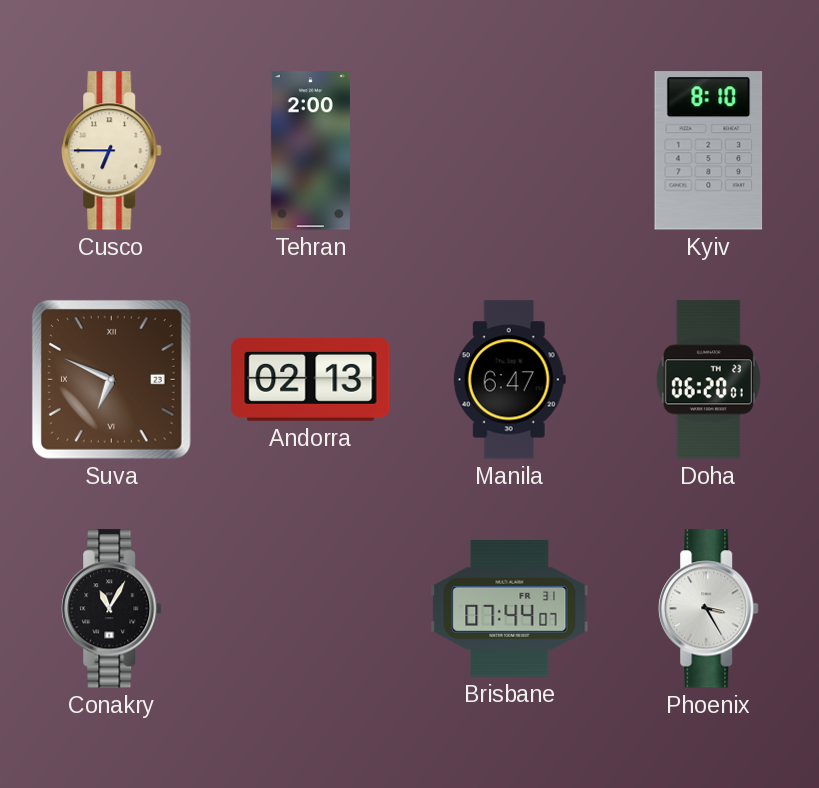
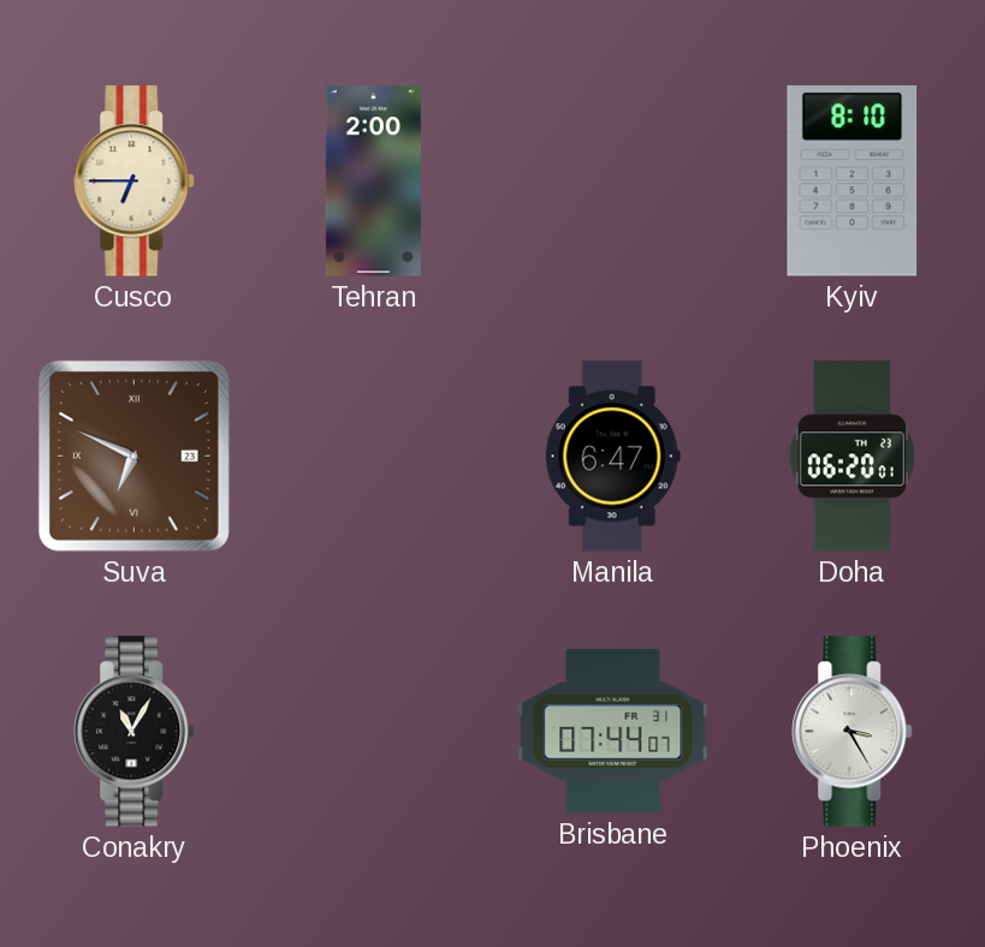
Andorra: 02:13 -> none
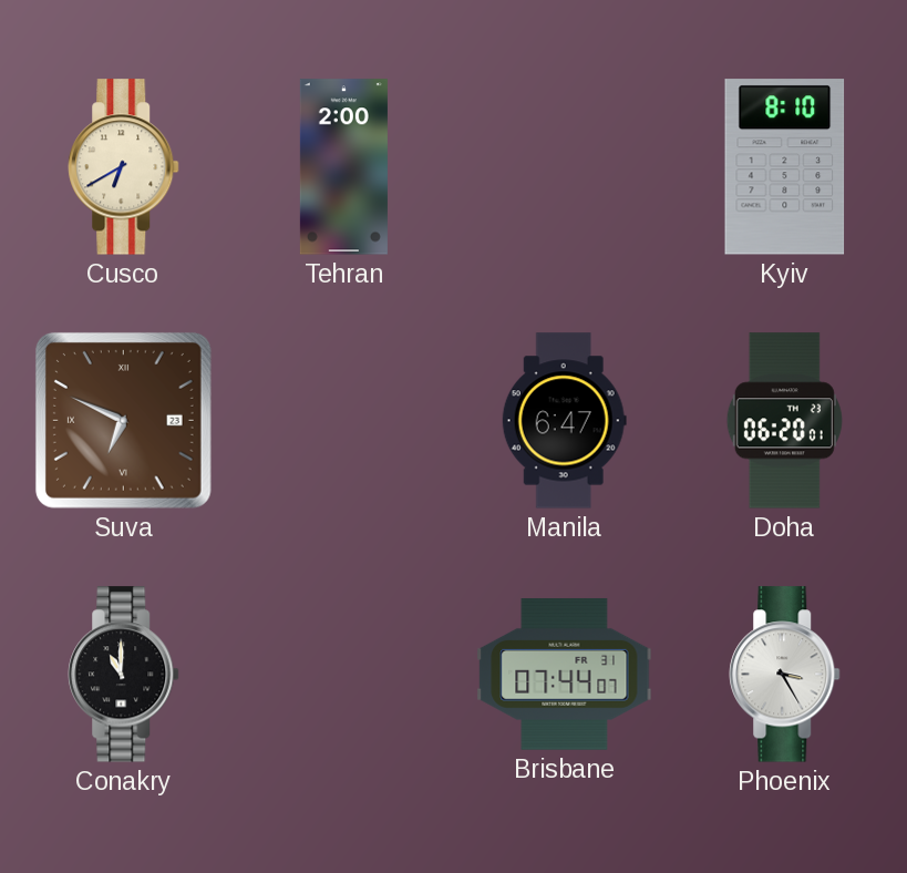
Cusco: 6:45 -> 6:40
Conakry: 11:05 -> 11:00
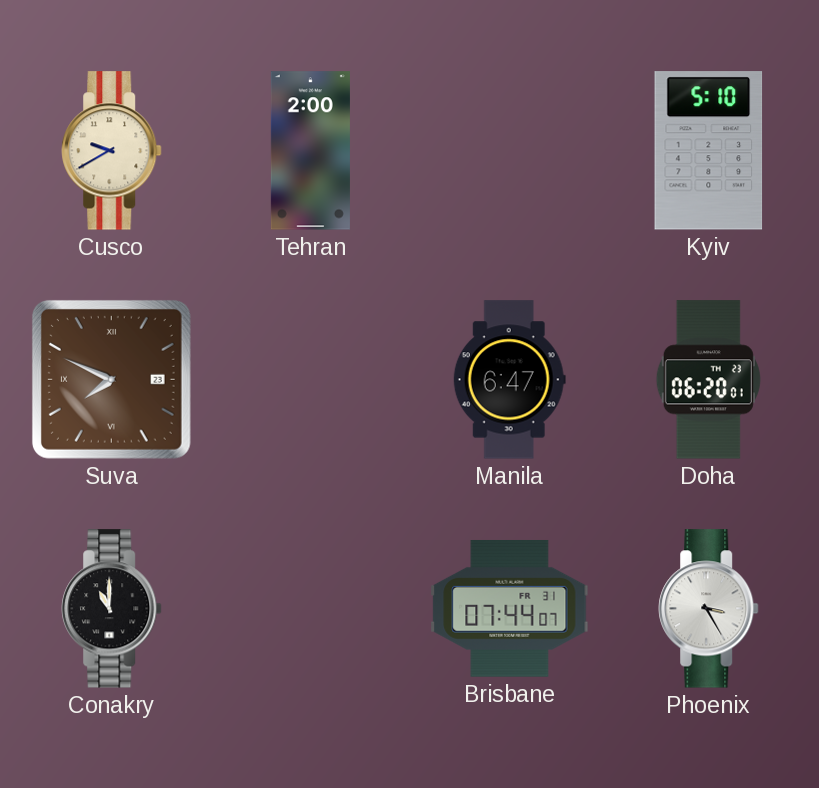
Cusco: 6:40 -> 9:40
Kyiv: 8:10 -> 5:10
Suva: 6:49 -> 7:49
